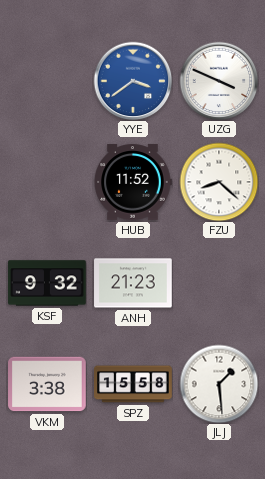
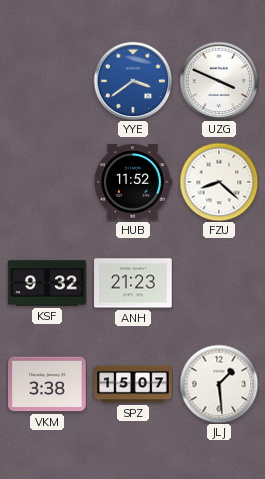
SPZ: 15:58 -> 15:07
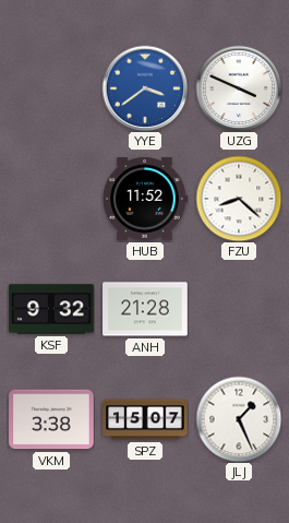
ANH: 21:23 -> 21:28
JLJ: 1:29 -> 1:26
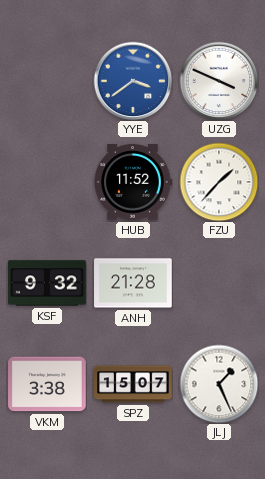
FZU: 8:22 -> 1:37
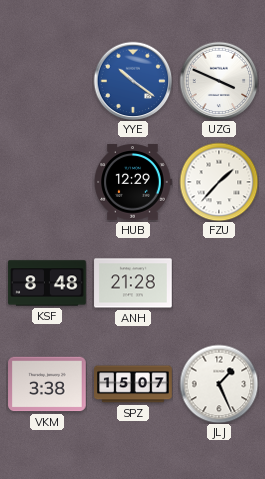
YYE: 3:39 -> 10:21
HUB: 11:52 -> 12:29
KSF: 9:32 -> 8:48
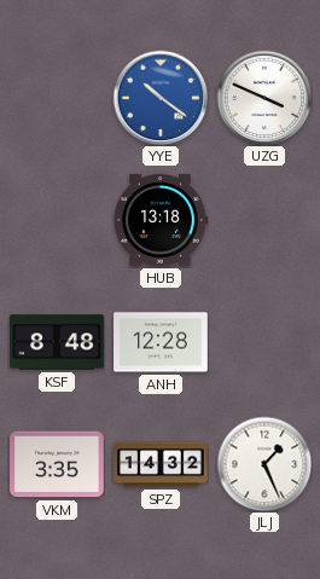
HUB: 12:29 -> 13:18
FZU: 1:37 -> none
ANH: 21:28 -> 12:28
VKM: 3:38 -> 3:35
SPZ: 15:07 -> 14:32
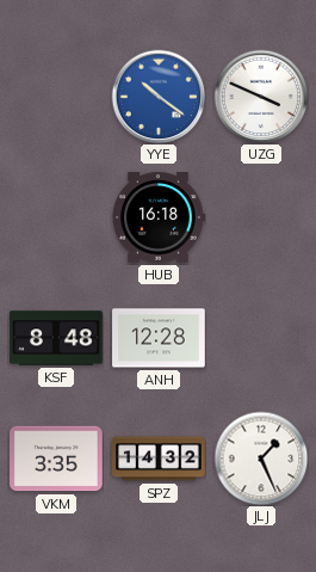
HUB: 13:18 -> 16:18
